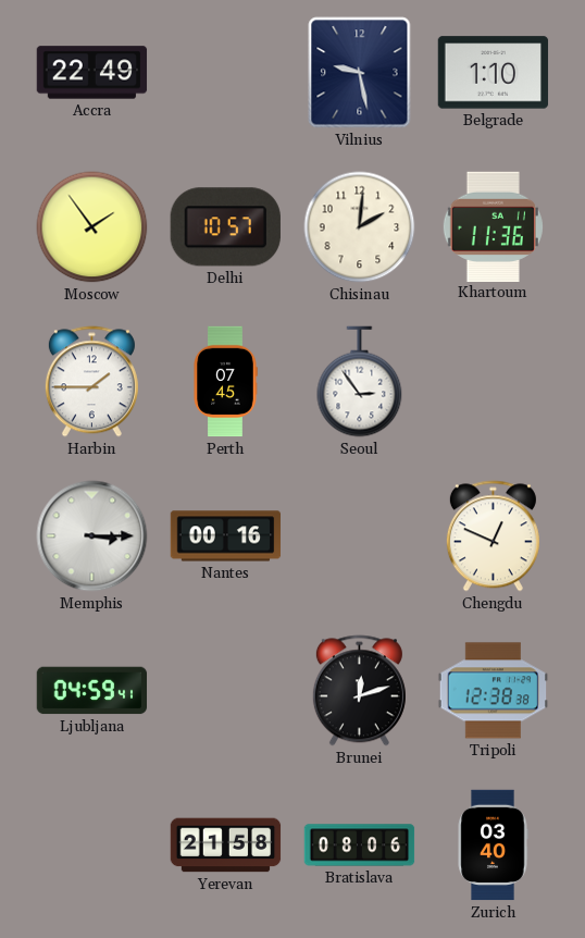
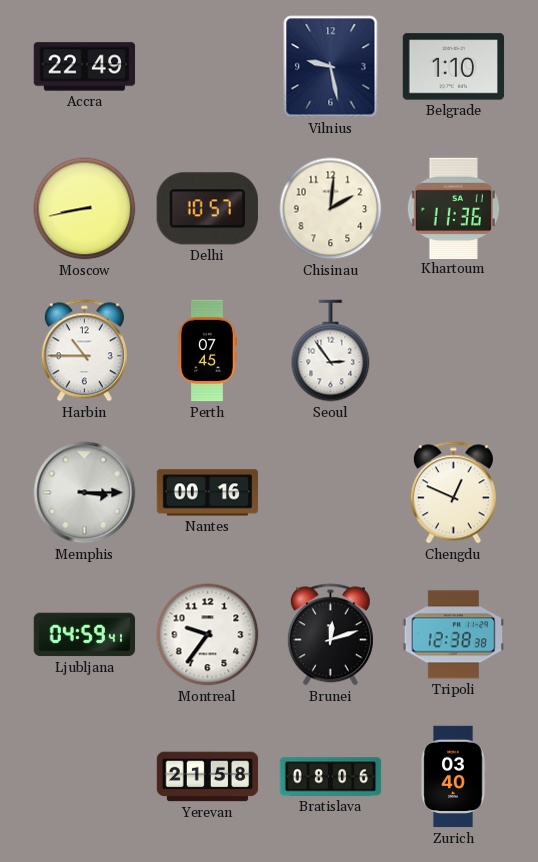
Moscow: 1:54 -> 8:43
Harbin: 1:45 -> 10:45
Montreal: none -> 9:36
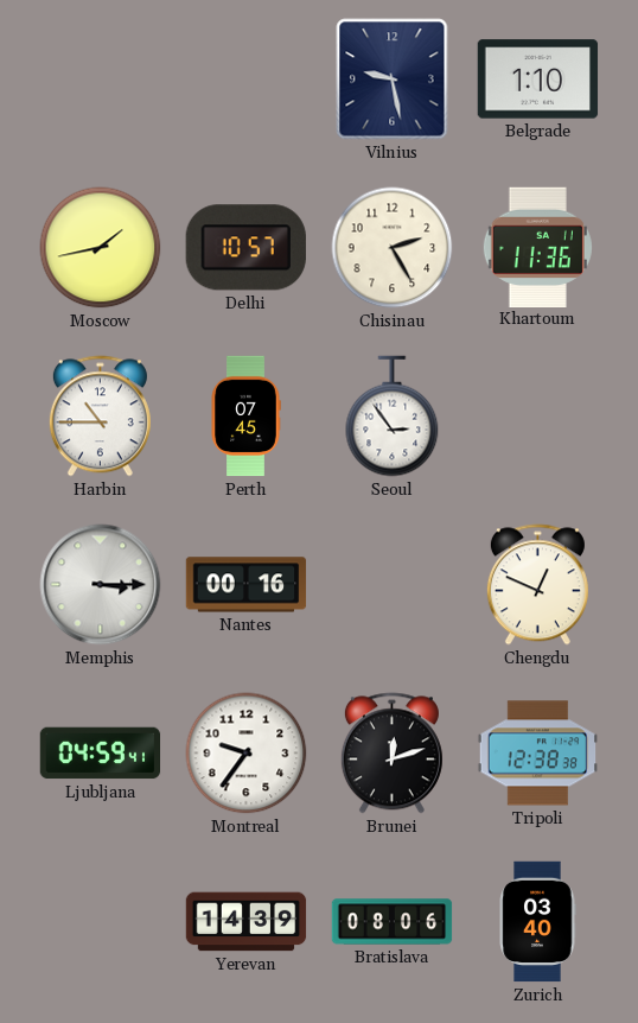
Accra: 22:49 -> none
Moscow: 8:43 -> 1:43
Chisinau: 2:01 -> 2:25
Yerevan: 21:58 -> 14:39
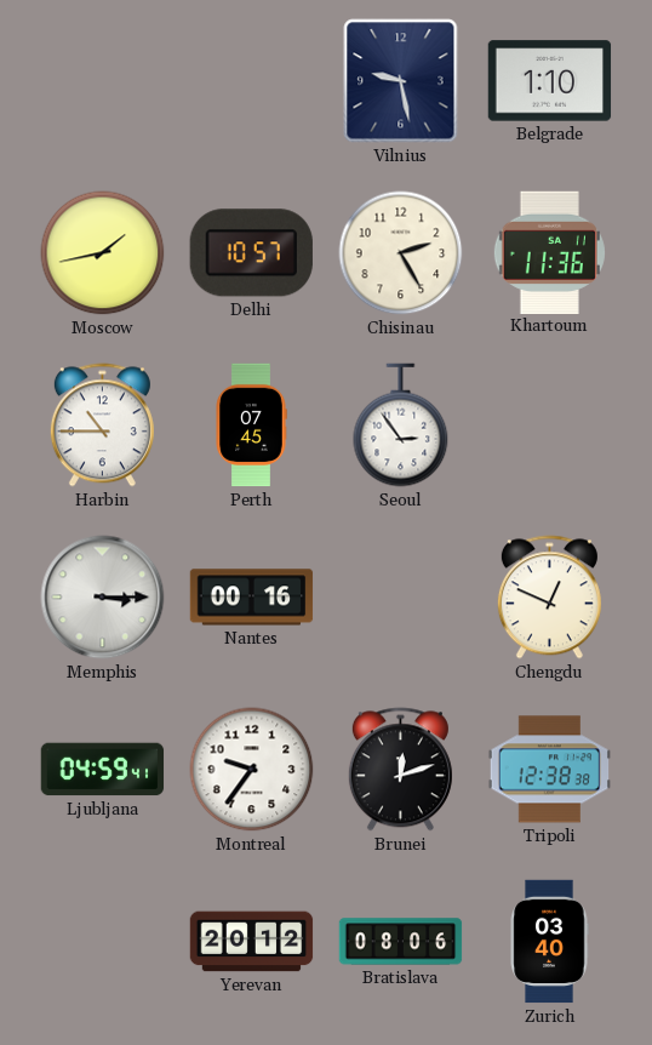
Yerevan: 14:39 -> 20:12
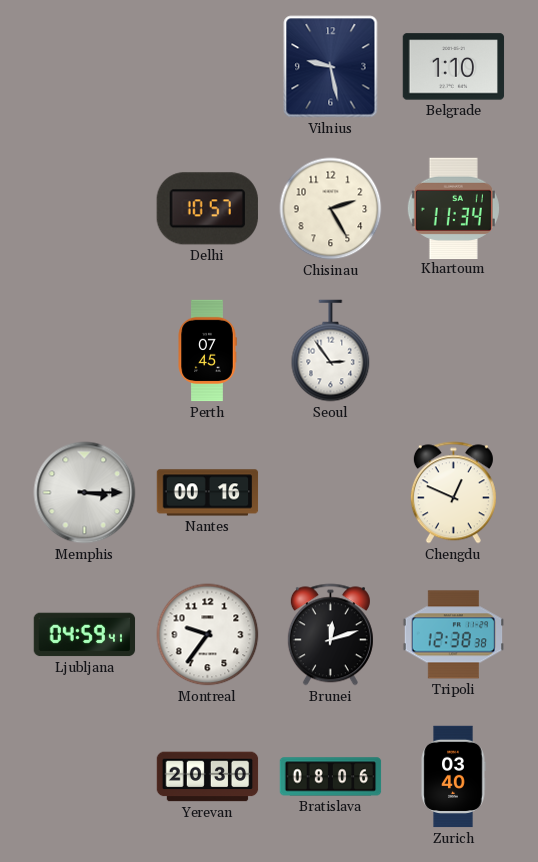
Moscow: 1:43 -> none
Khartoum: 11:36 -> 11:34
Harbin: 10:45 -> none
Yerevan: 20:12 -> 20:30
